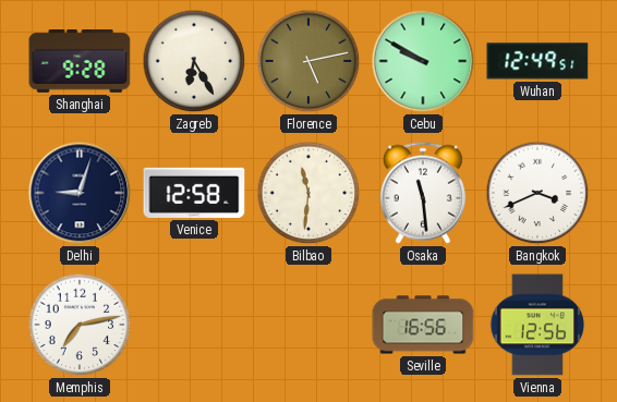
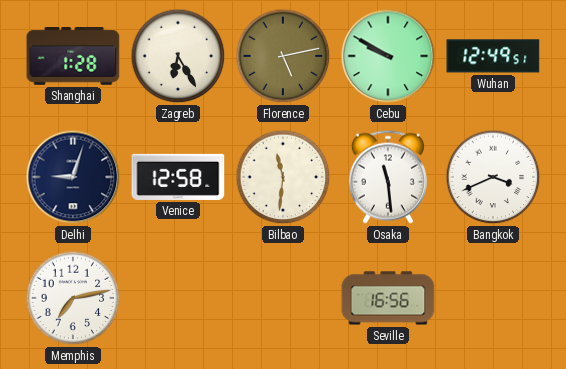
Shanghai: 9:28 -> 1:28
Vienna: 12:56 -> none
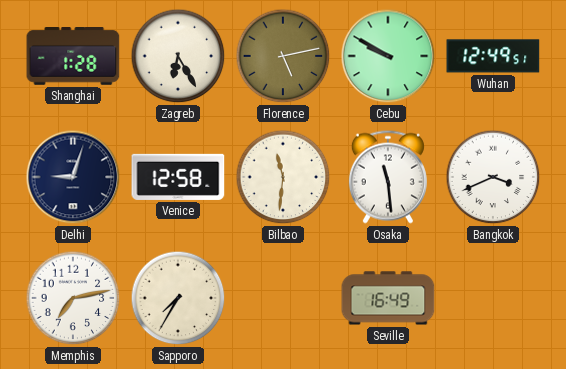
Sapporo: none -> 7:35
Seville: 16:56 -> 16:49
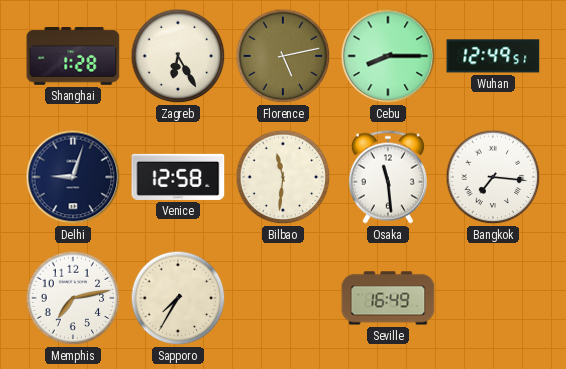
Cebu: 9:50 -> 8:15
Bangkok: 3:41 -> 7:16
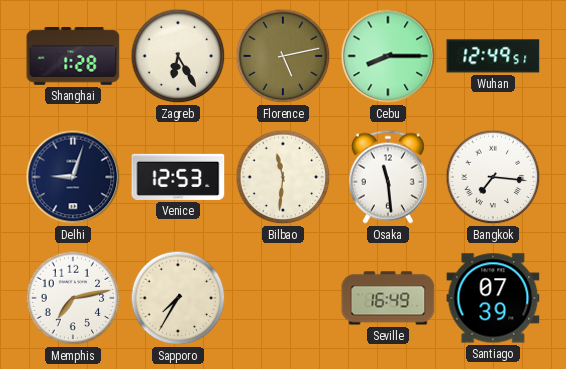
Venice: 12:58 -> 12:53
Santiago: none -> 07:39
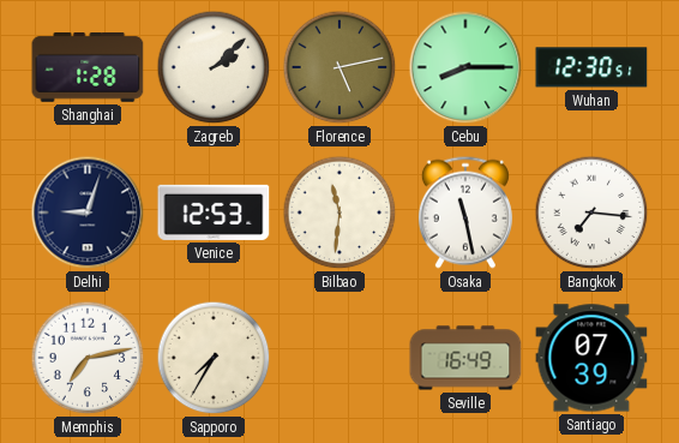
Zagreb: 6:25 -> 2:08
Wuhan: 12:49 -> 12:30
Osaka: 11:29 -> 11:28
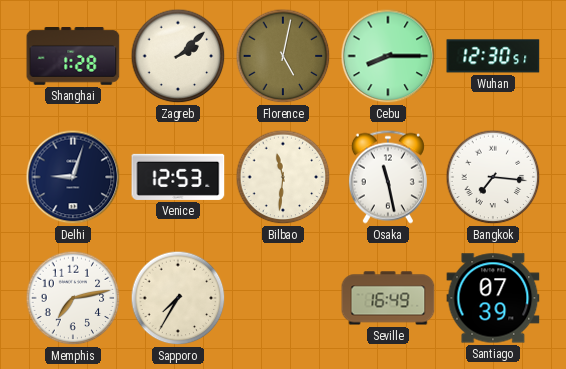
Florence: 5:13 -> 5:02
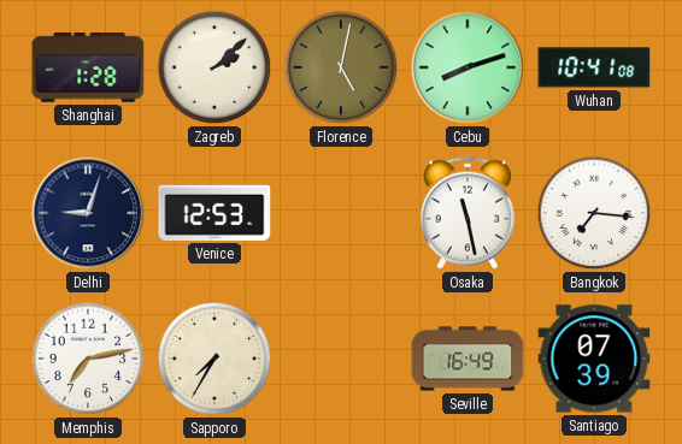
Cebu: 8:15 -> 8:12
Wuhan: 12:30 -> 10:41
Bilbao: 11:31 -> none
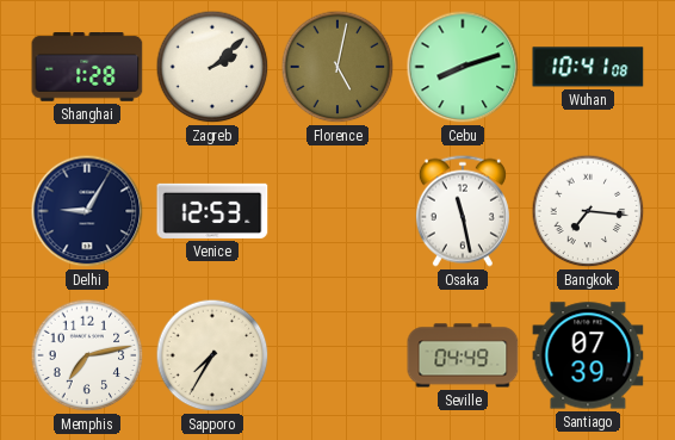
Delhi: 9:03 -> 9:05
Seville: 16:49 -> 04:49
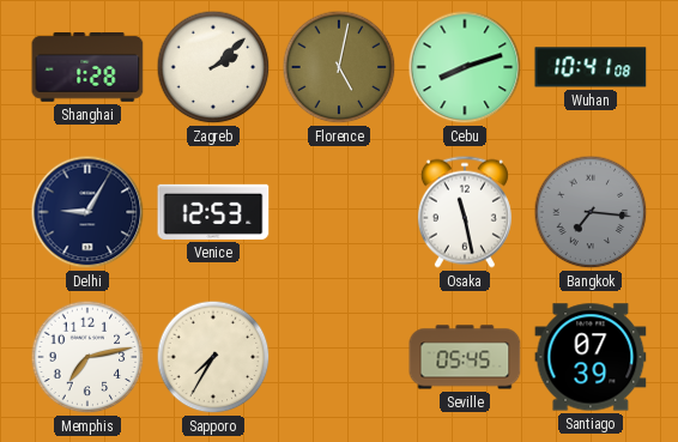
Bangkok dial: white -> grey
Seville: 04:49 -> 05:45
